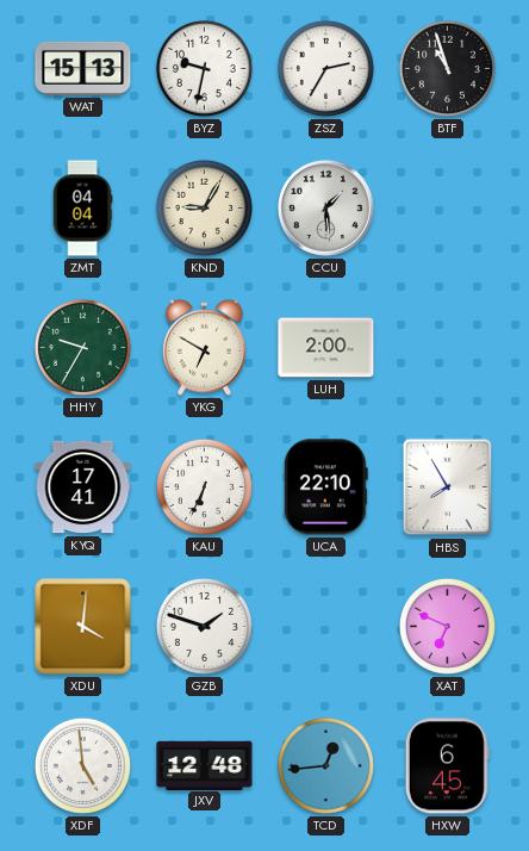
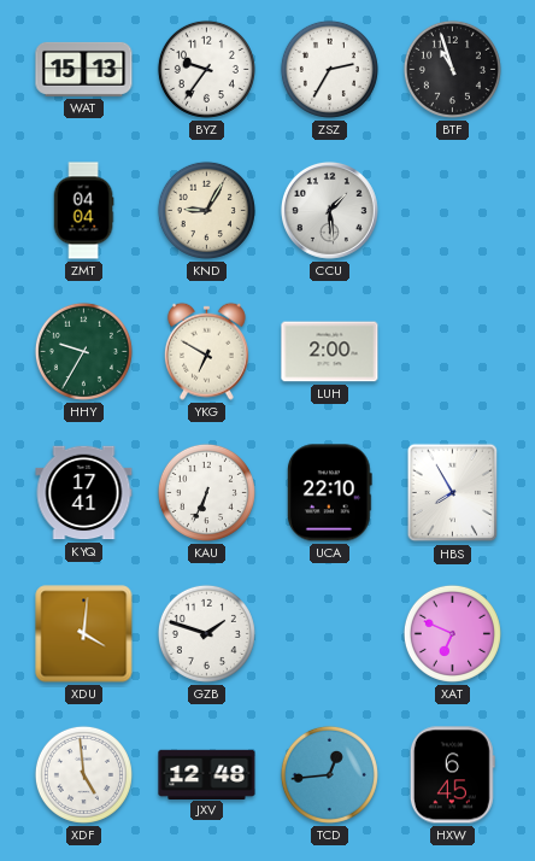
BYZ: 9:32 -> 9:36
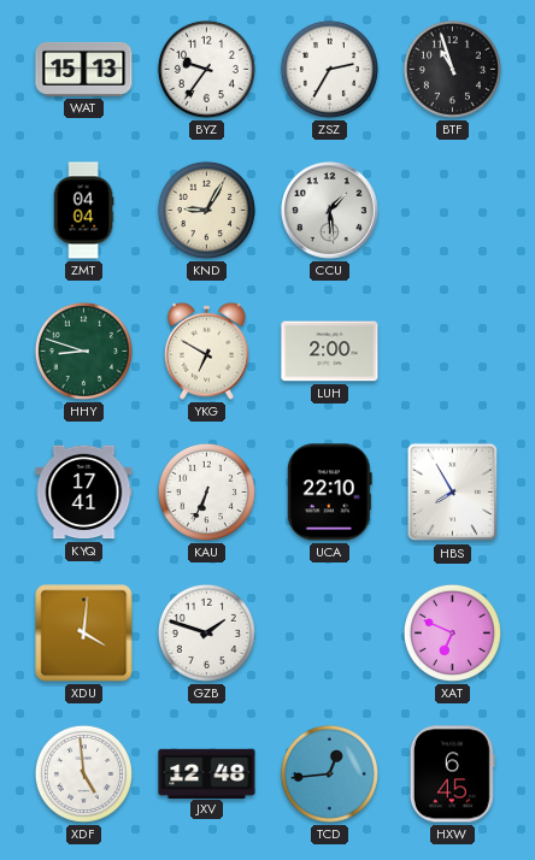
HHY: 9:35 -> 8:48
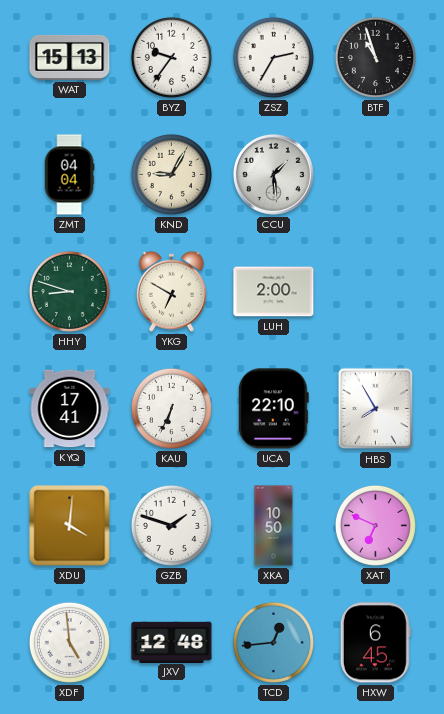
XKA: none -> 10:50
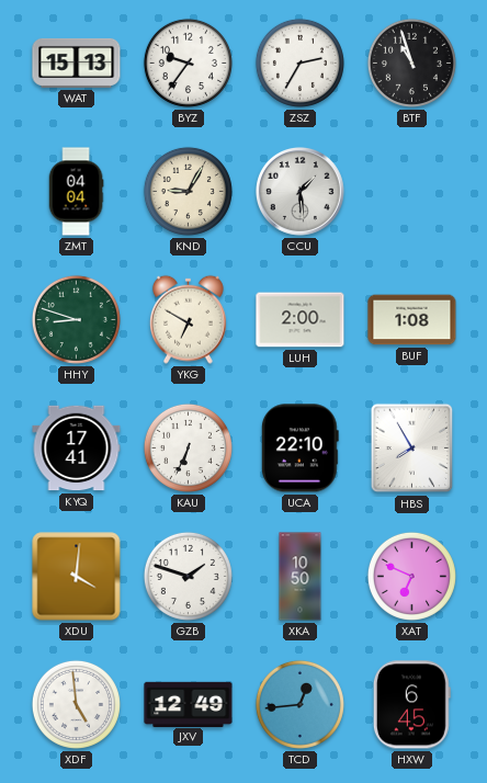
BUF: none -> 1:08
JXV: 12:48 -> 12:49
